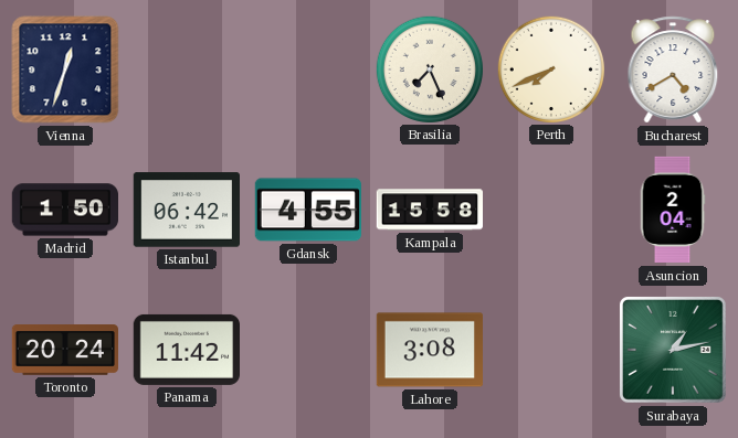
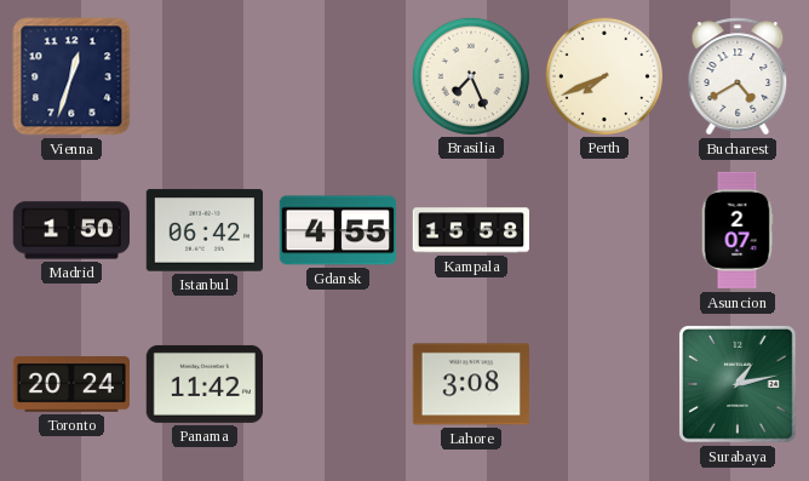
Asuncion: 2:04 -> 2:07
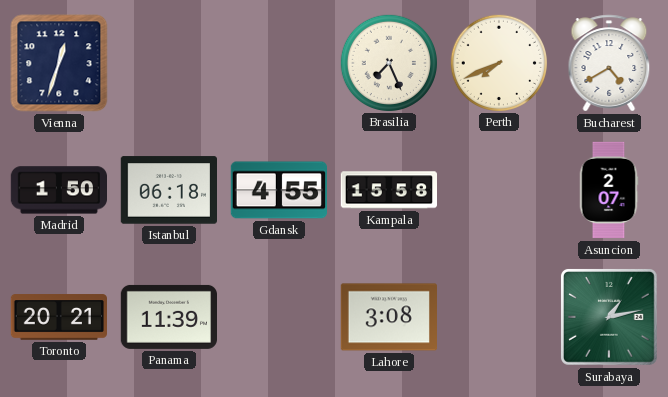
Istanbul: 06:42 -> 06:18
Toronto: 20:24 -> 20:21
Panama: 11:42 -> 11:39
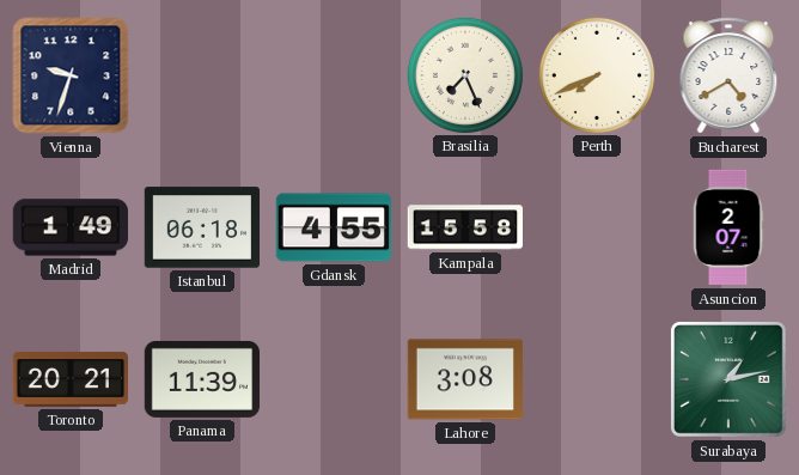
Vienna: 12:33 -> 9:33
Madrid: 1:50 -> 1:49
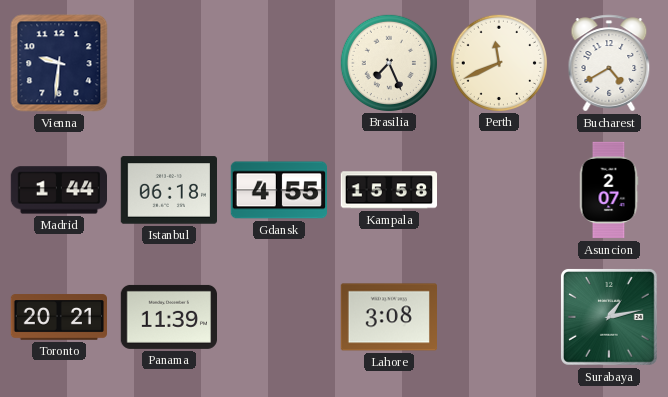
Vienna: 9:33 -> 9:31
Perth: 7:41 -> 11:41
Madrid: 1:49 -> 1:44
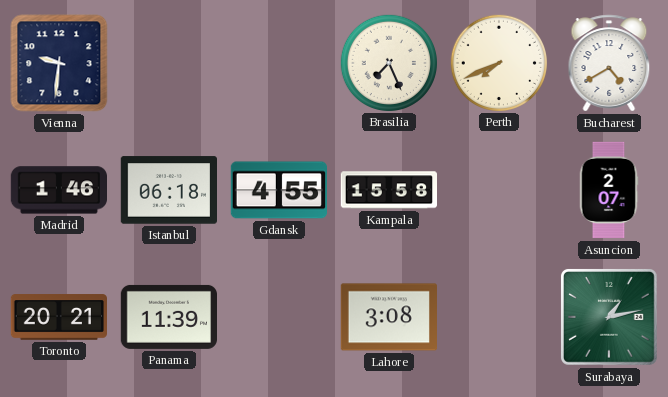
Perth: 11:41 -> 7:41
Madrid: 1:44 -> 1:46
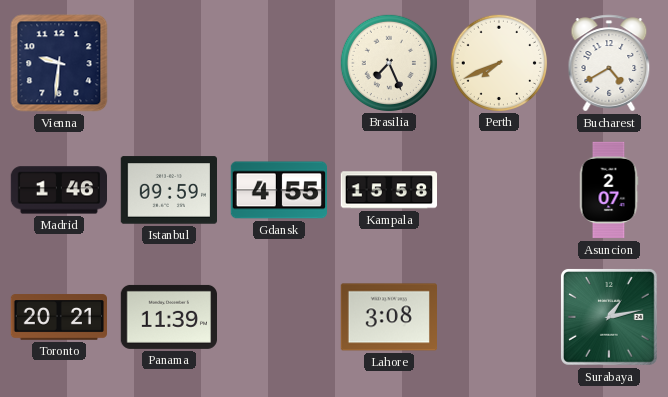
Istanbul: 06:18 -> 09:59
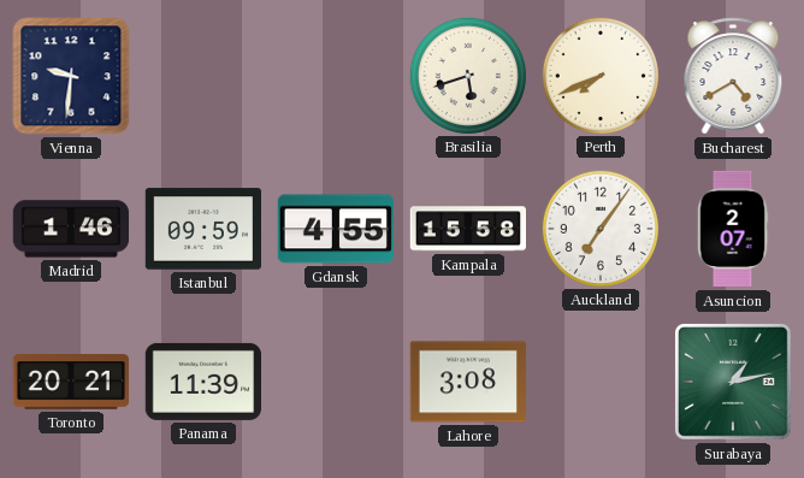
Brasilia: 7:26 -> 5:42
Auckland: none -> 7:06
